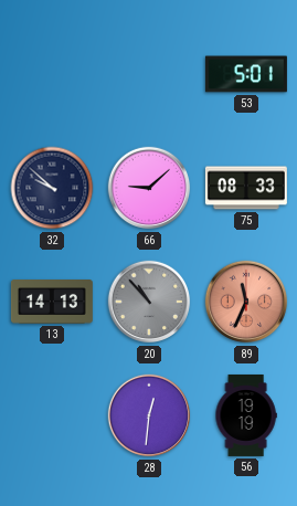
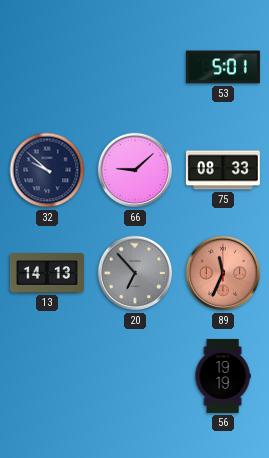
20: 10:53 -> 6:53
28: 12:31 -> none
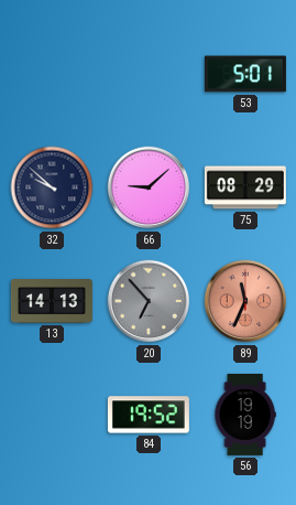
75: 08:33 -> 08:29
84: none -> 19:52
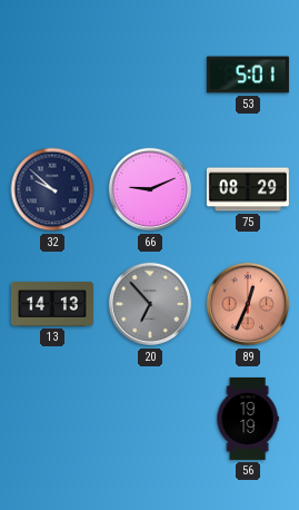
66: 9:08 -> 9:11
89: 11:34 -> 12:34
84: 19:52 -> none
